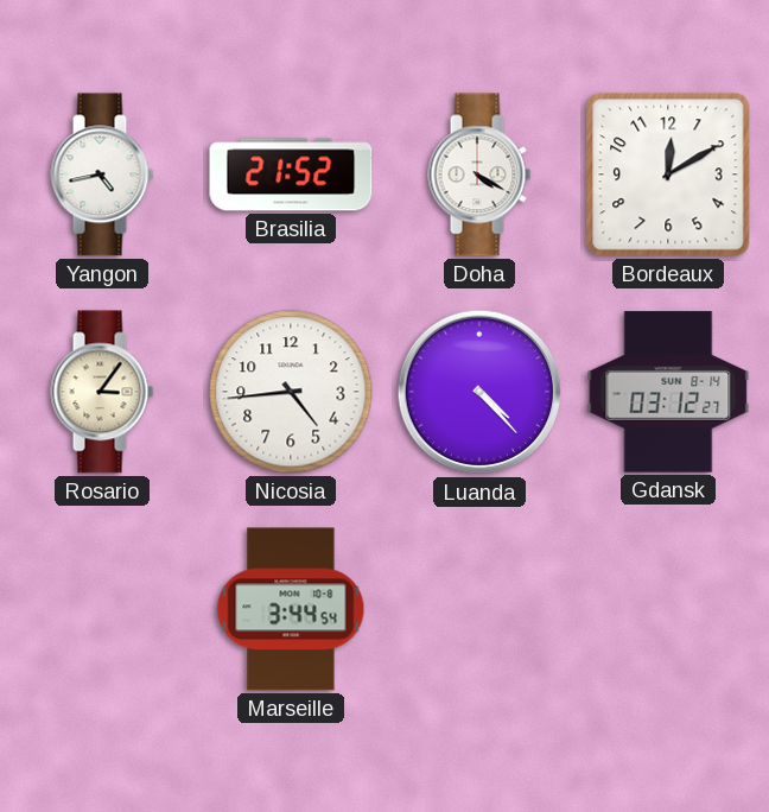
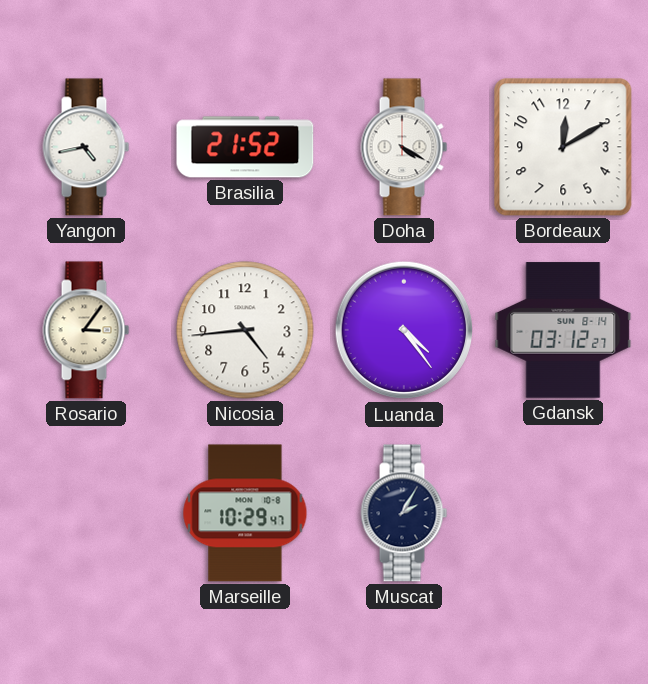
Luanda: 4:23 -> 4:24
Marseille: 3:44 -> 10:29
Muscat: none -> 2:05
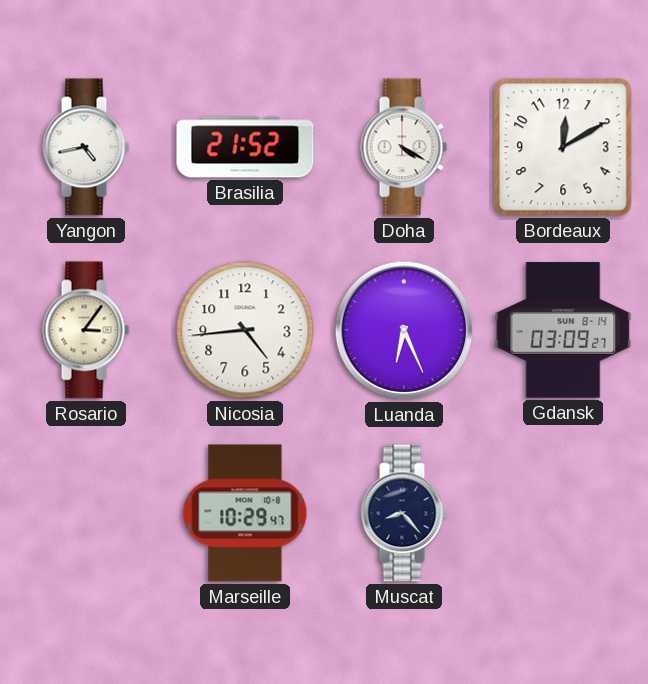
Luanda: 4:24 -> 6:26
Gdansk: 03:12 -> 03:09
Muscat: 2:05 -> 8:23
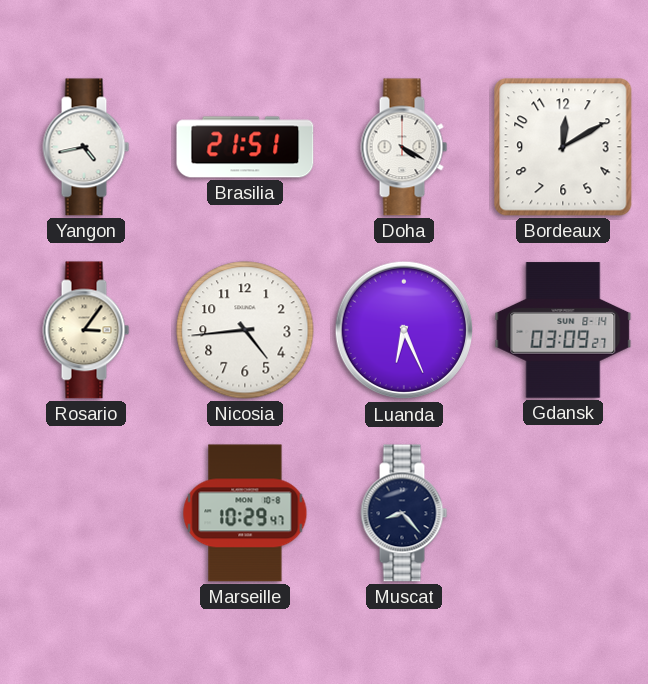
Brasilia: 21:52 -> 21:51
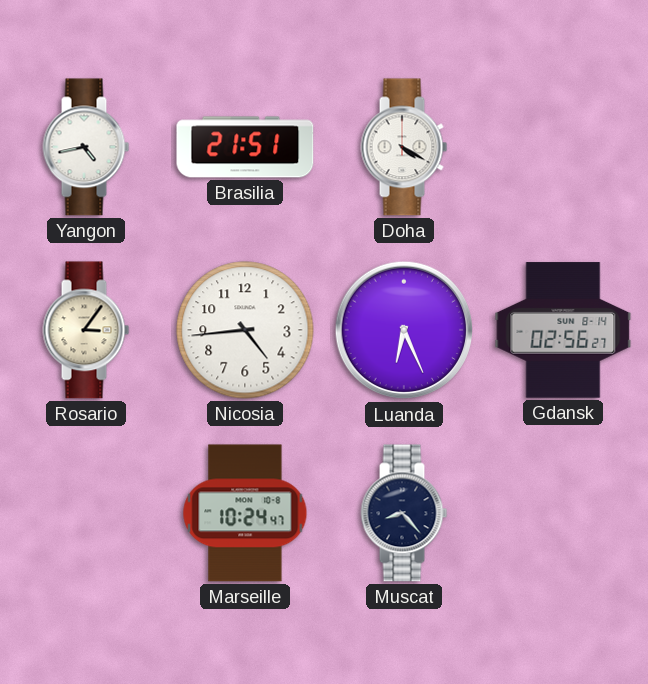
Bordeaux: 12:10 -> none
Gdansk: 03:09 -> 02:56
Marseille: 10:29 -> 10:24
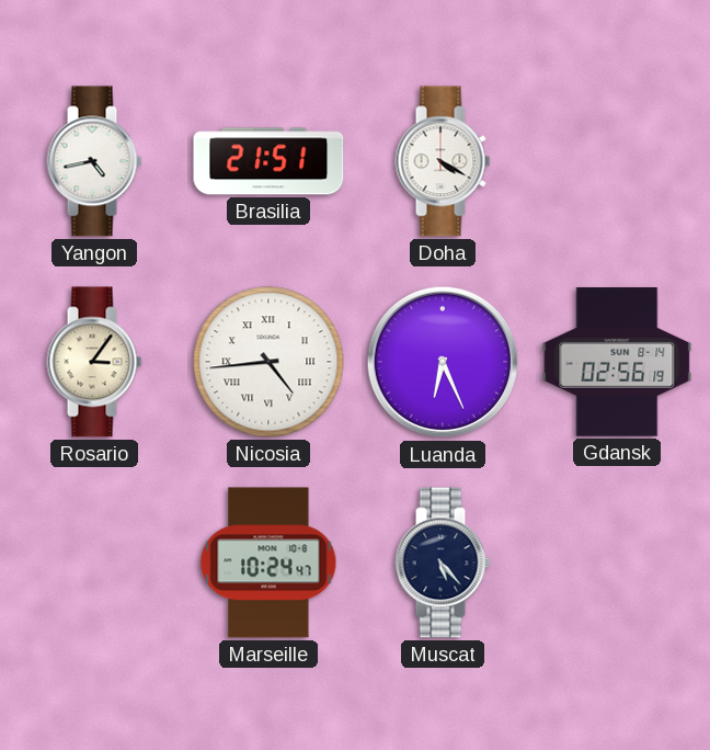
Nicosia numerals: Arabic -> Roman
Gdansk: 02:56:27 -> 02:56:19
Muscat: 8:23 -> 5:23
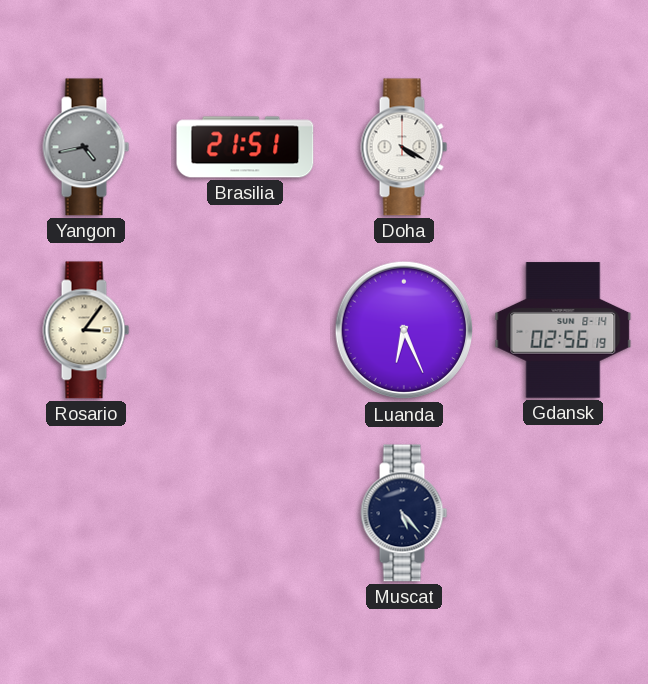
Yangon dial: white -> grey
Nicosia: 4:44 -> none
Marseille: 10:24 -> none
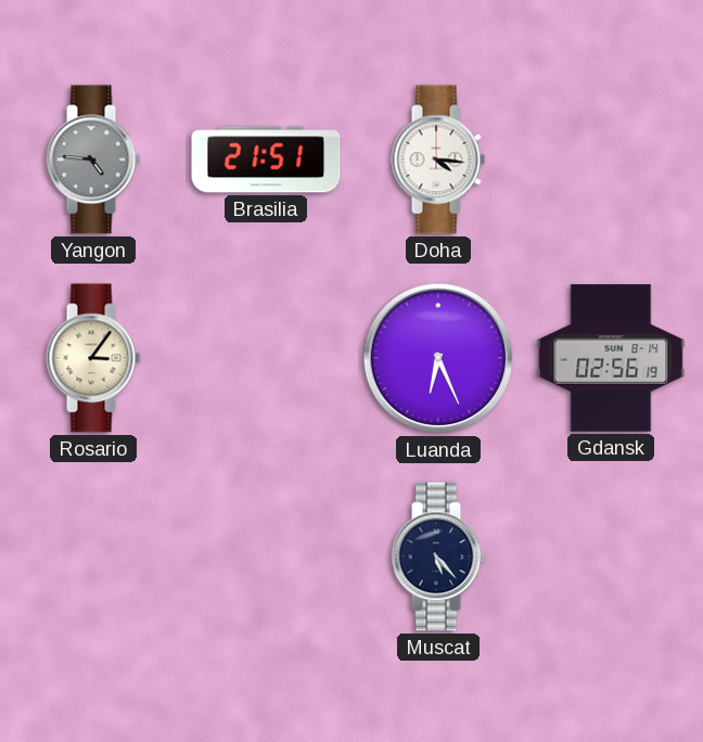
Yangon: 4:43 -> 4:46
Doha: 4:20 -> 4:16
